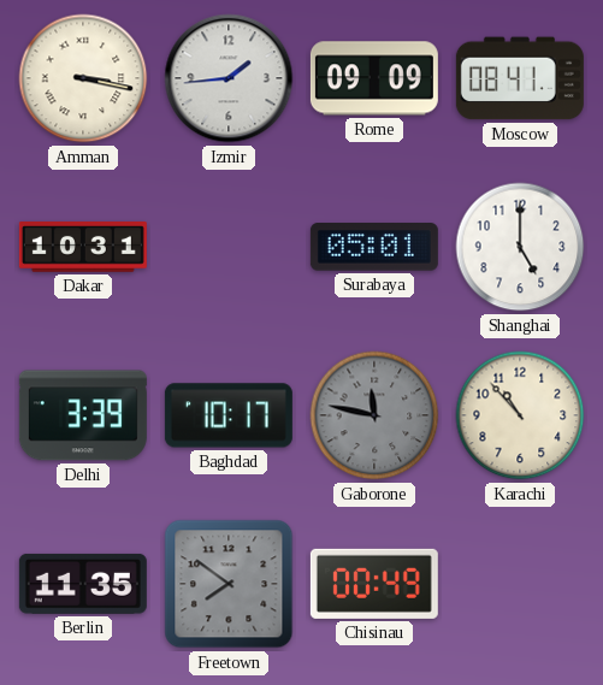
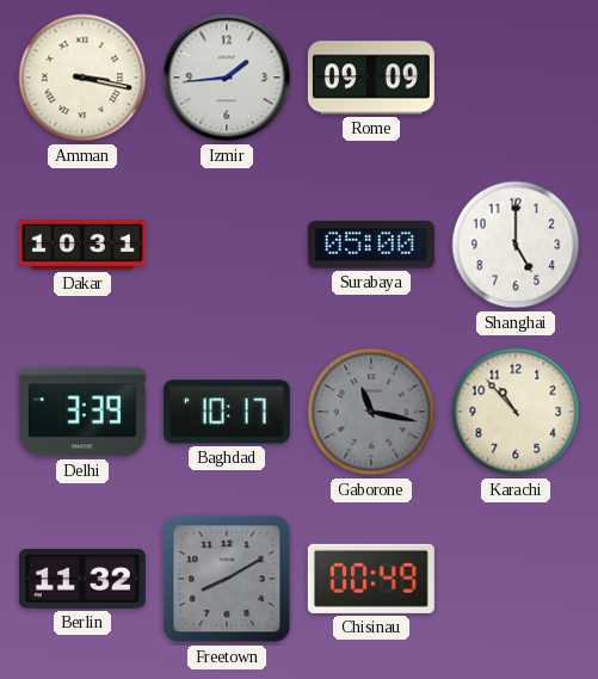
Moscow: 08:41 -> none
Surabaya: 05:01 -> 05:00
Gaborone: 11:47 -> 11:17
Berlin: 11:35 -> 11:32
Freetown: 7:51 -> 8:10
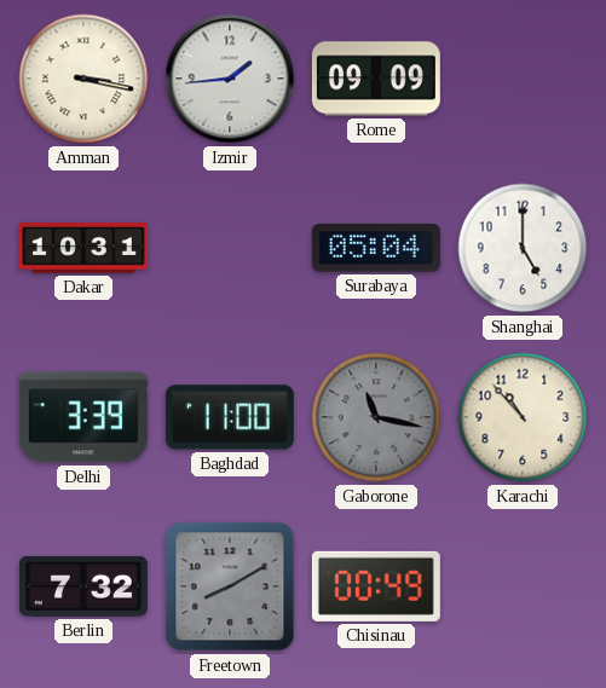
Surabaya: 05:00 -> 05:04
Baghdad: 10:17 -> 11:00
Berlin: 11:32 -> 7:32
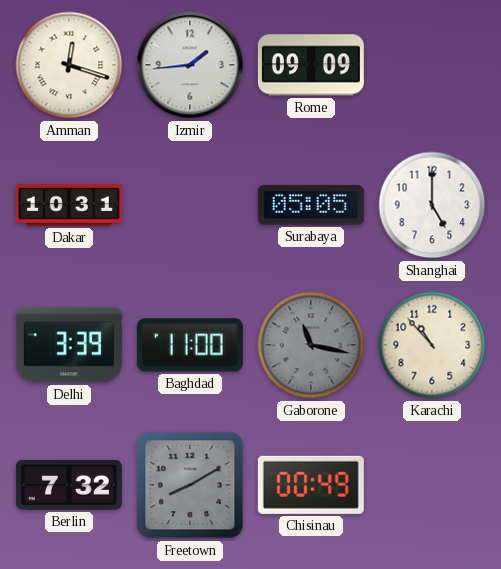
Amman: 3:17 -> 12:18
Surabaya: 05:04 -> 05:05
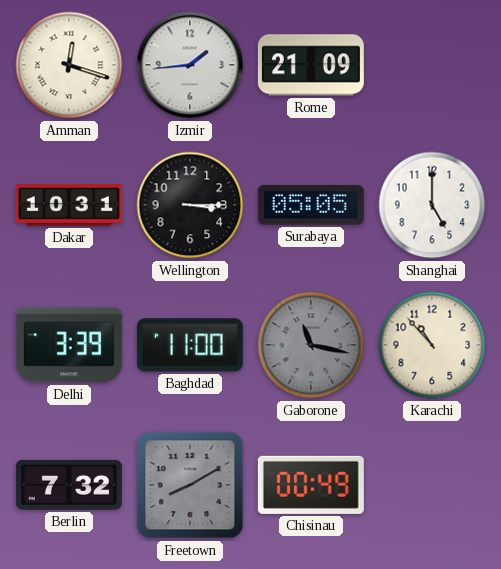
Rome: 09:09 -> 21:09
Wellington: none -> 3:15
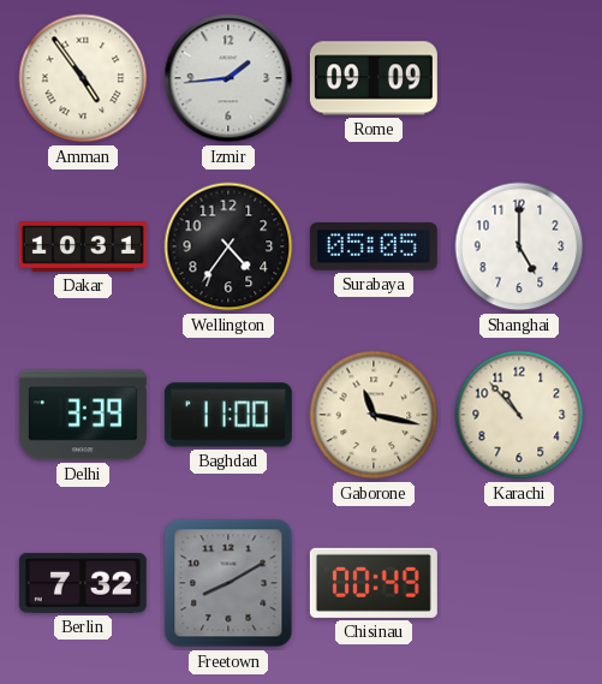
Amman: 12:18 -> 4:54
Rome: 21:09 -> 09:09
Wellington: 3:15 -> 4:36
Gaborone dial: grey -> cream
